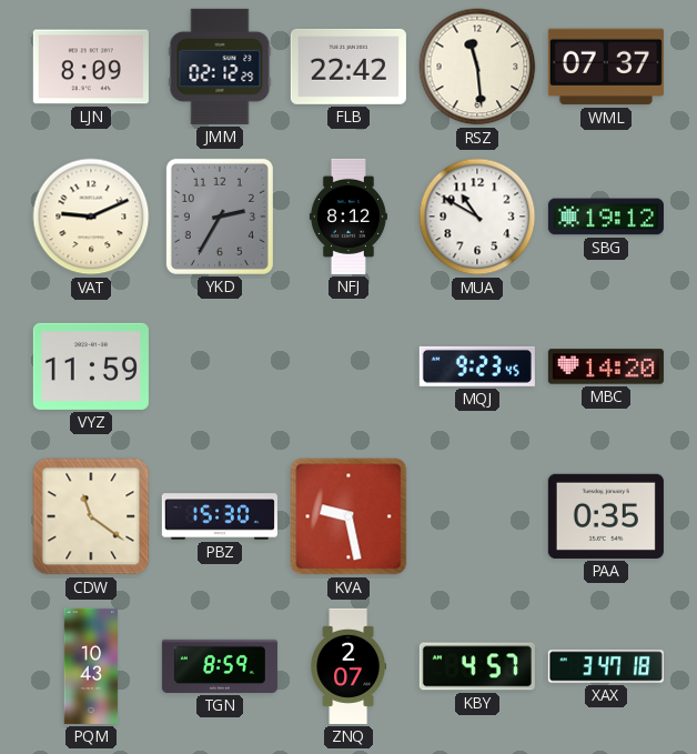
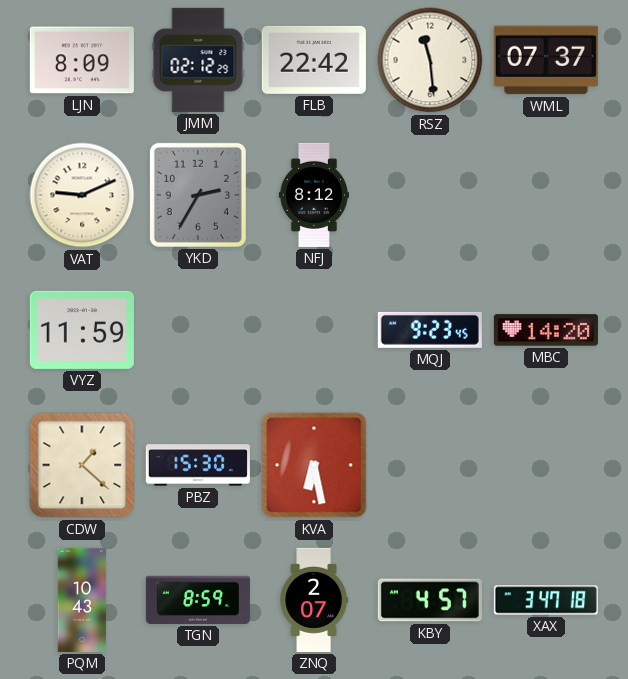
MUA: 10:50 -> none
SBG: 19:12 -> none
CDW: 11:21 -> 1:22
KVA: 9:28 -> 6:28
PAA: 0:35 -> none
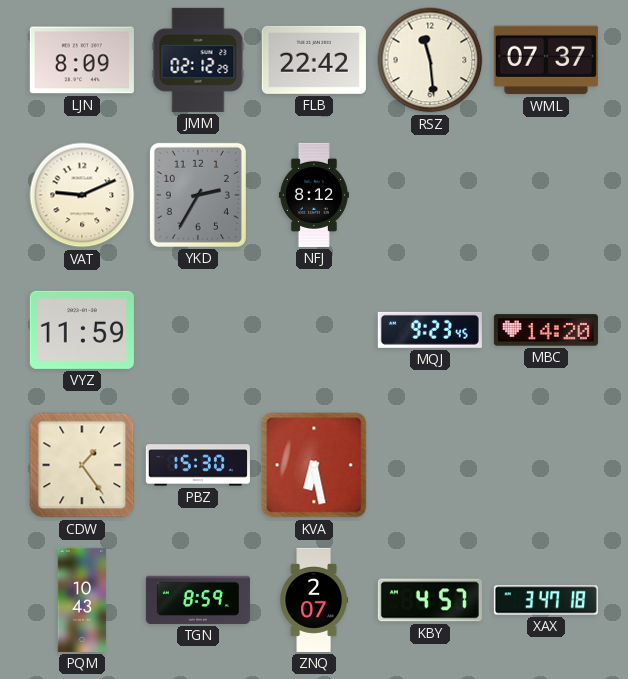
CDW: 1:22 -> 1:24
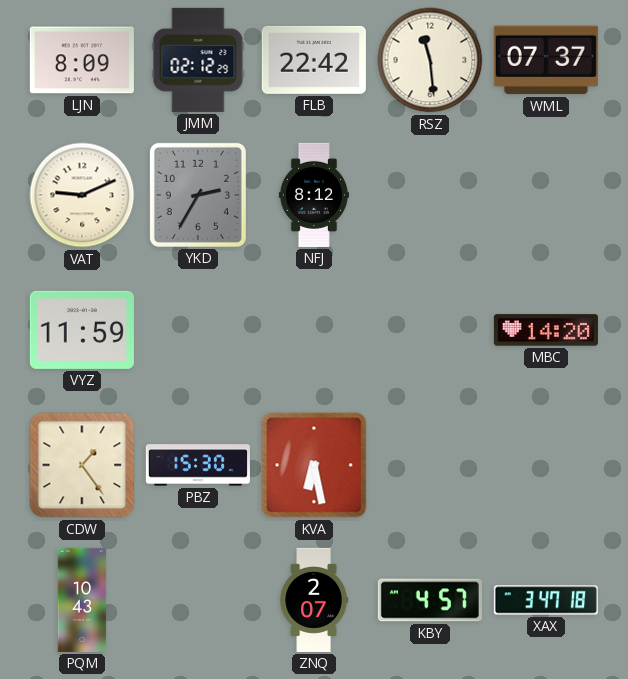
MQJ: 9:23 -> none
TGN: 8:59 -> none
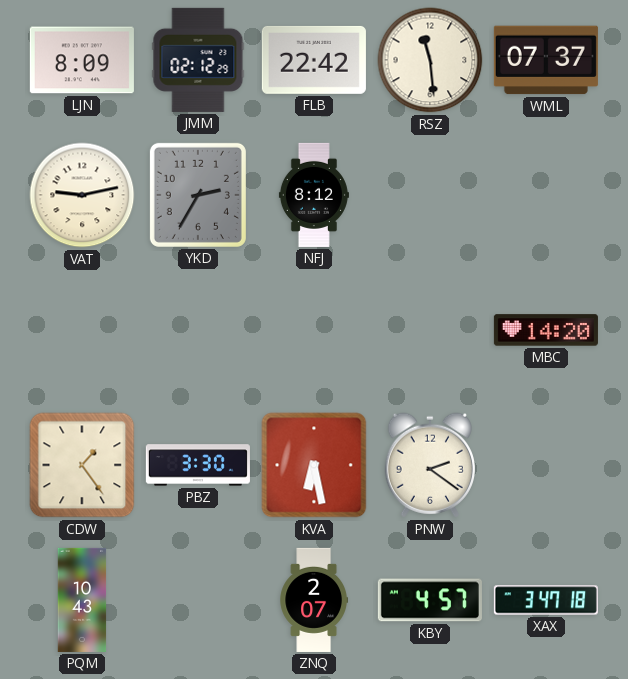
VAT: 9:11 -> 9:13
VYZ: 11:59 -> none
PBZ: 15:30 -> 3:30
PNW: none -> 2:21
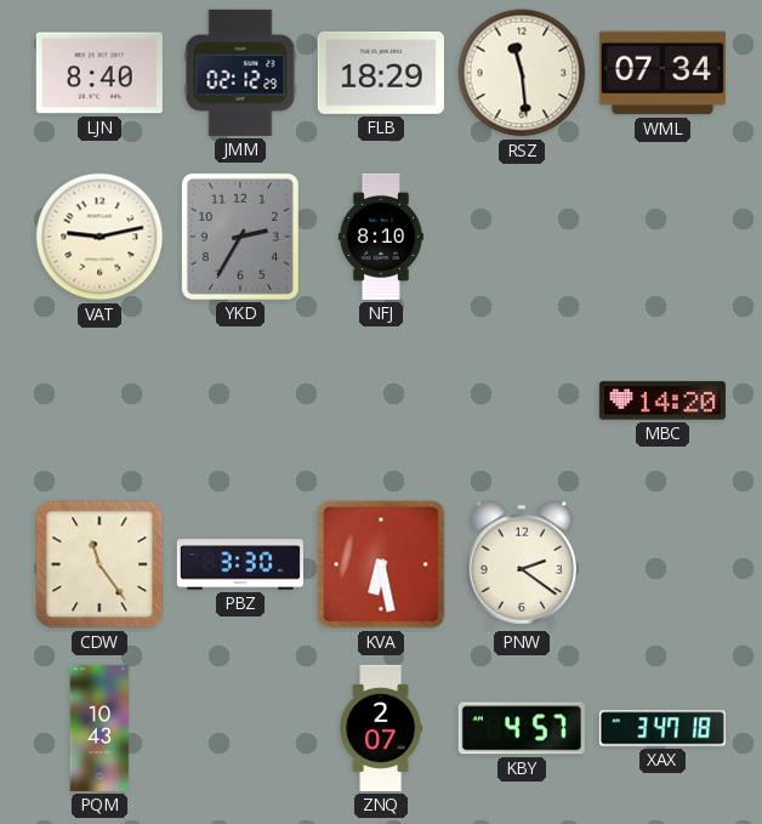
LJN: 8:09 -> 8:40
FLB: 22:42 -> 18:29
WML: 07:37 -> 07:34
NFJ: 8:12 -> 8:10
CDW: 1:24 -> 11:24
